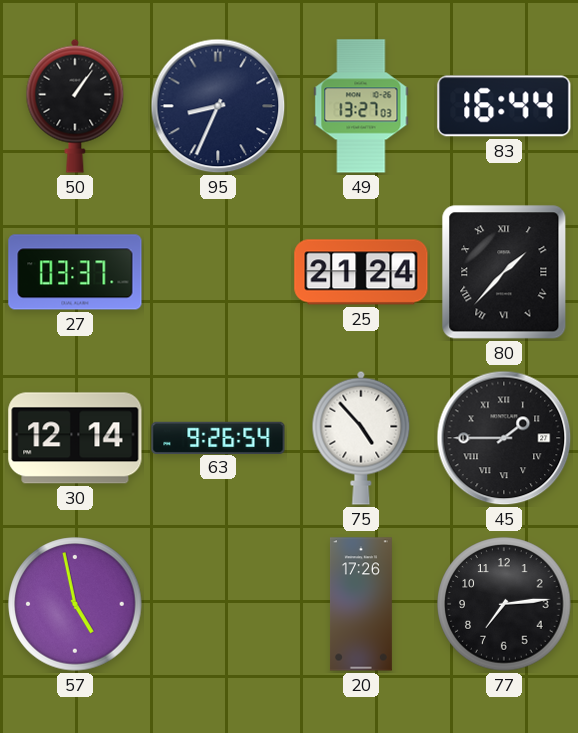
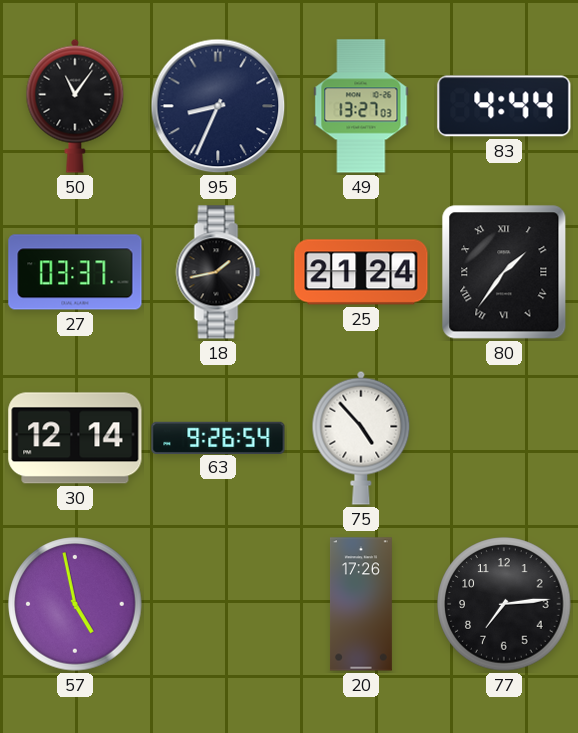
50: 1:06 -> 11:06
83: 16:44 -> 4:44
18: none -> 1:43
80: 1:37 -> 1:36
45: 1:45 -> none
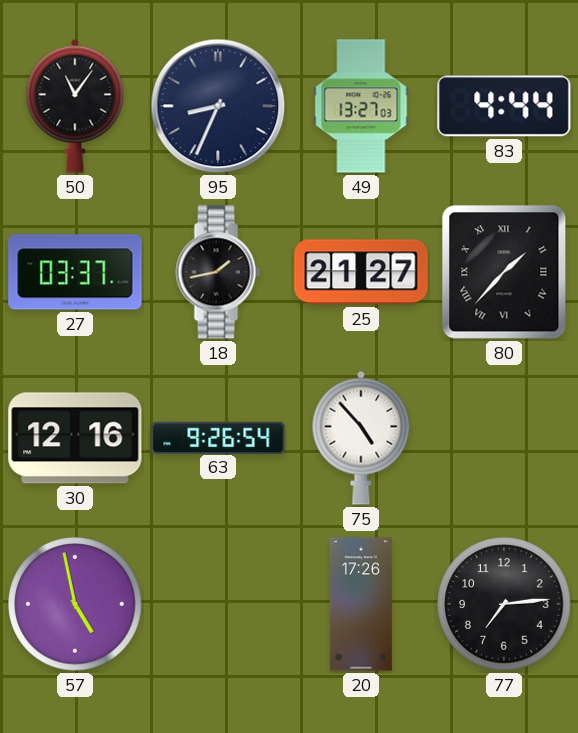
25: 21:24 -> 21:27
80: 1:36 -> 1:37
30: 12:14 -> 12:16
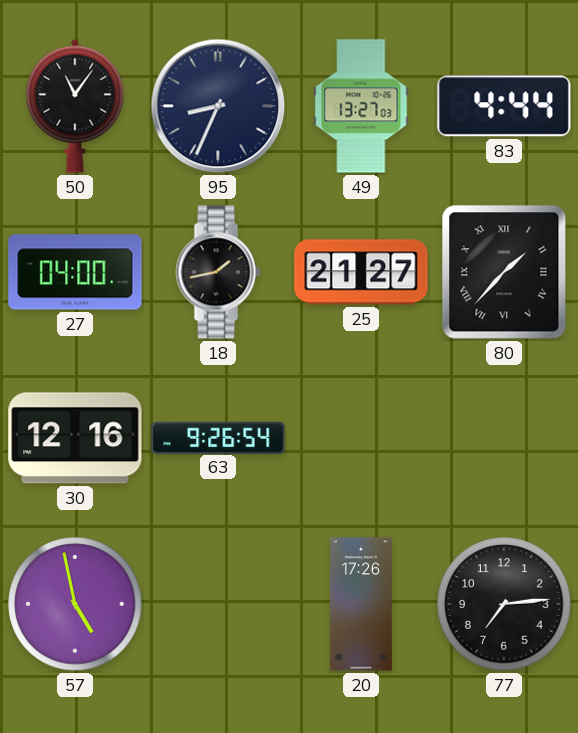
27: 03:37 -> 04:00
75: 4:53 -> none
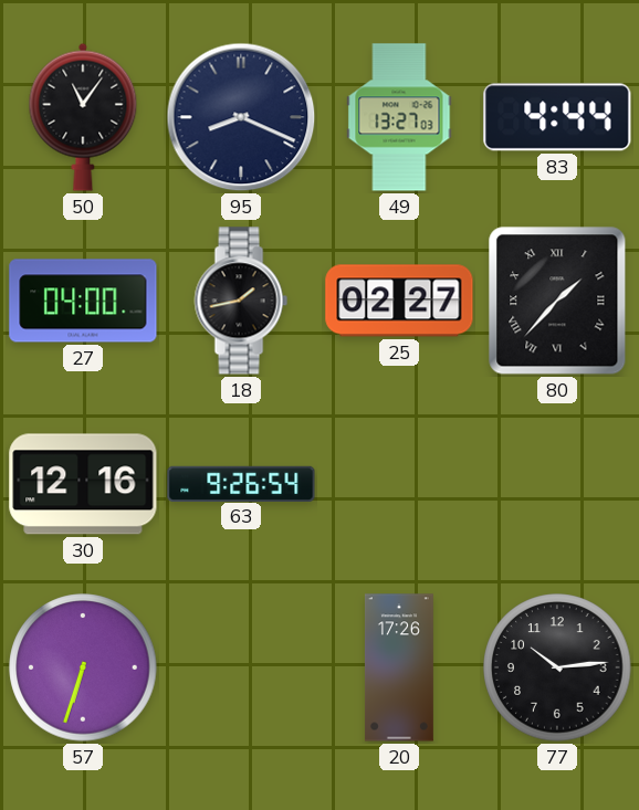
95: 8:34 -> 8:19
25: 21:27 -> 02:27
57: 4:58 -> 6:33
77: 7:14 -> 10:14
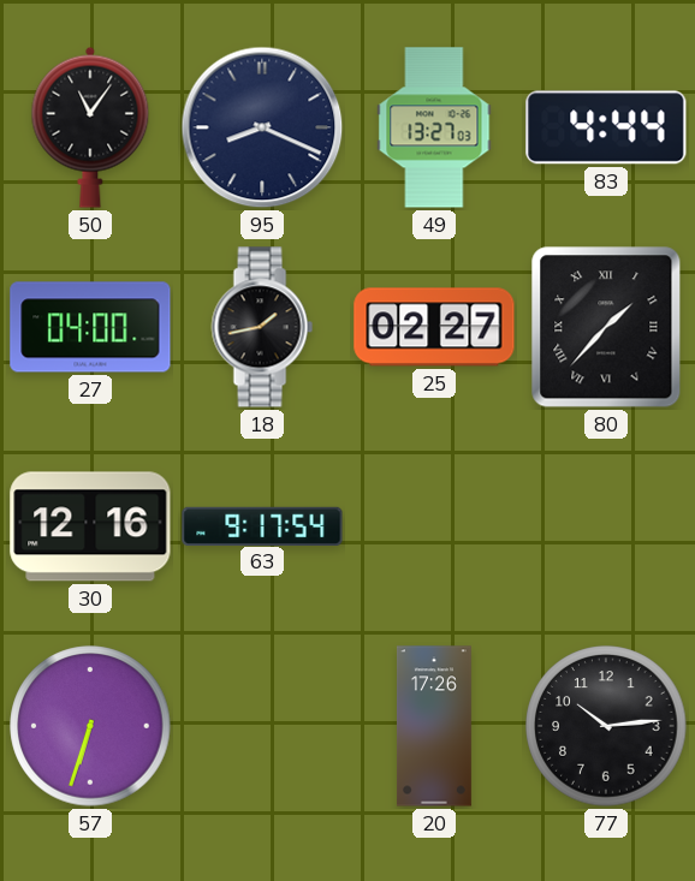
63: 9:26 -> 9:17
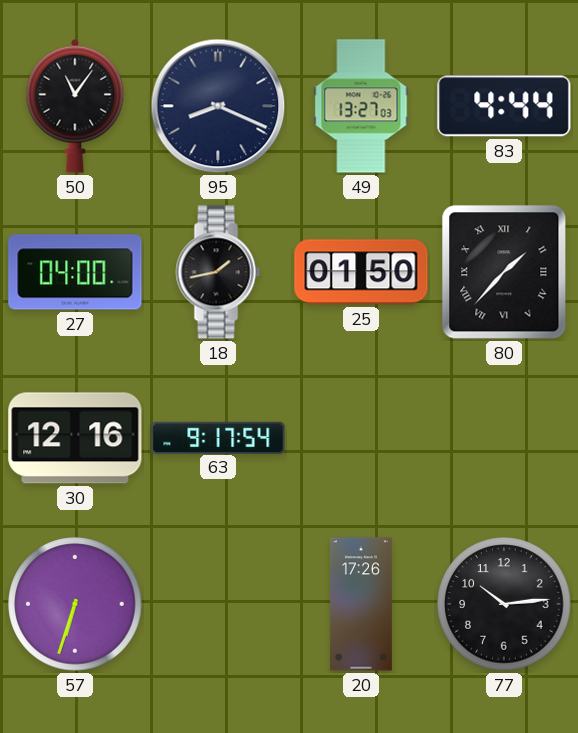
25: 02:27 -> 01:50
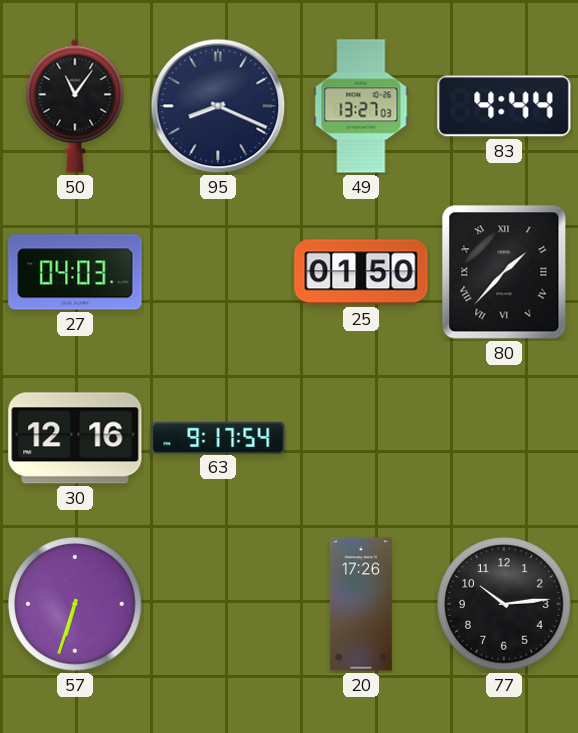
27: 04:00 -> 04:03
18: 1:43 -> none
